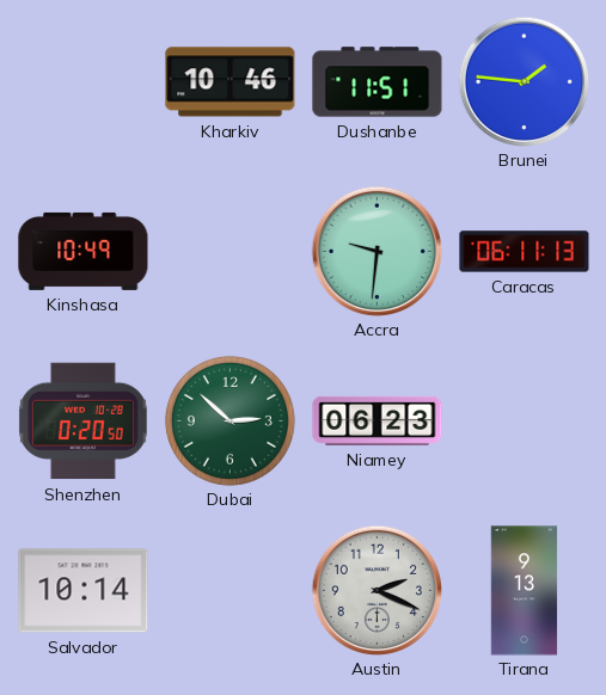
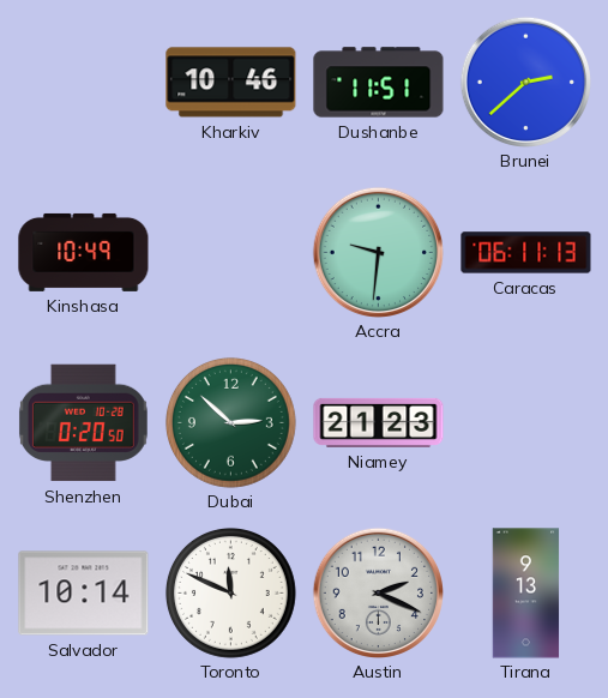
Brunei: 1:46 -> 2:38
Niamey: 06:23 -> 21:23
Toronto: none -> 11:49
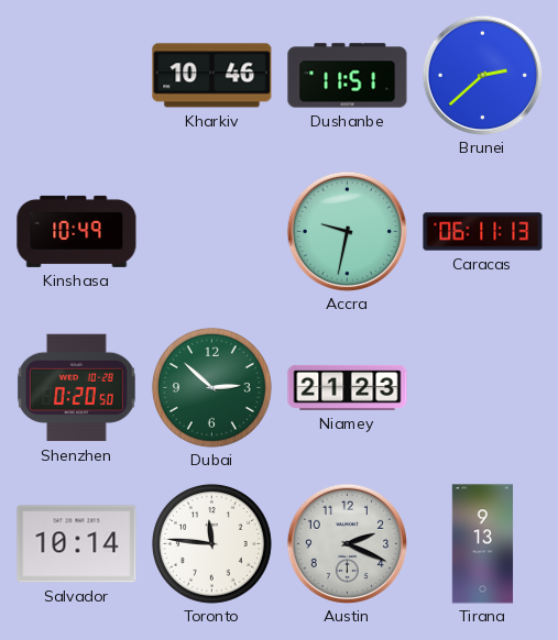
Accra: 9:31 -> 9:32
Toronto: 11:49 -> 11:46
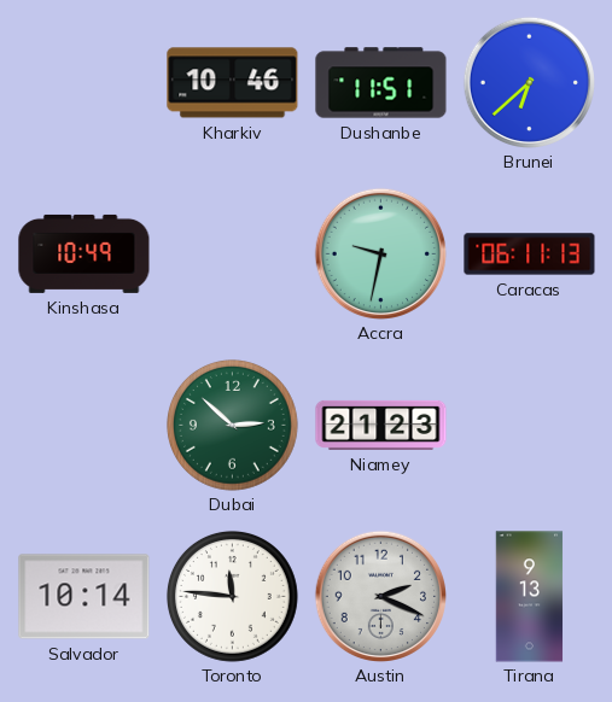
Brunei: 2:38 -> 6:38
Shenzhen: 0:20 -> none
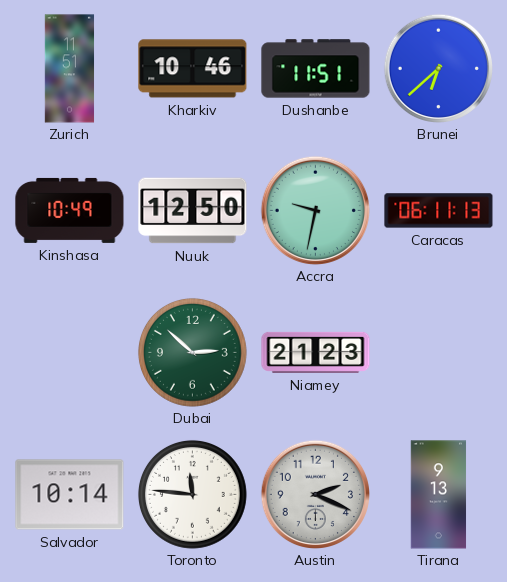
Zurich: none -> 11:51
Nuuk: none -> 12:50
